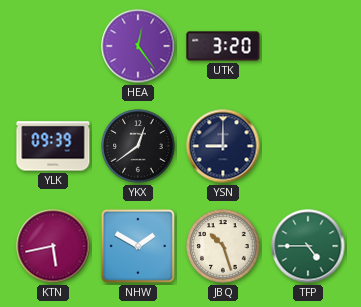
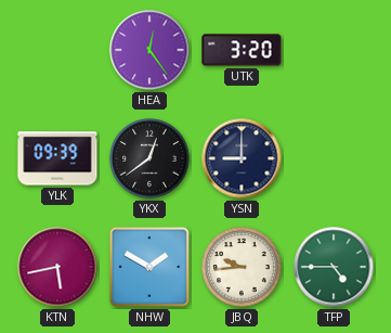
JBQ: 10:27 -> 9:44
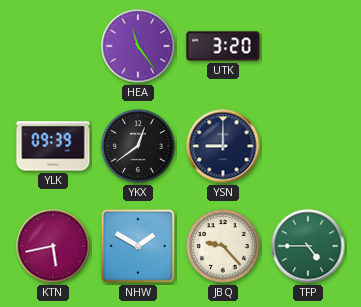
HEA: 12:24 -> 11:24
JBQ: 9:44 -> 9:23
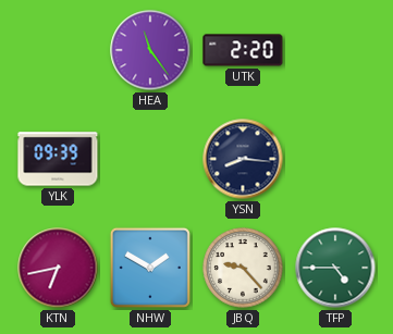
UTK: 3:20 -> 2:20
YKX: 12:39 -> none
YSN: 9:00 -> 8:16
KTN: 5:43 -> 6:43
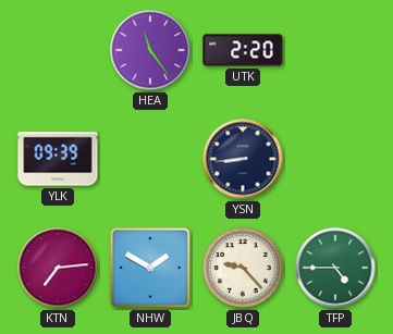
YSN: 8:16 -> 8:44
KTN: 6:43 -> 7:14
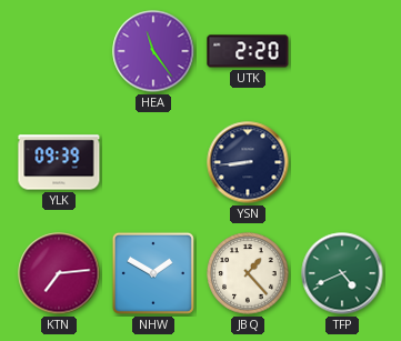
JBQ: 9:23 -> 1:23
TFP: 4:45 -> 4:41
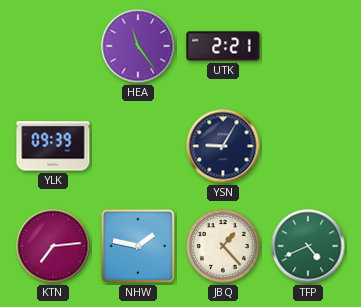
UTK: 2:20 -> 2:21
YSN: 8:44 -> 9:05
NHW: 1:50 -> 1:47
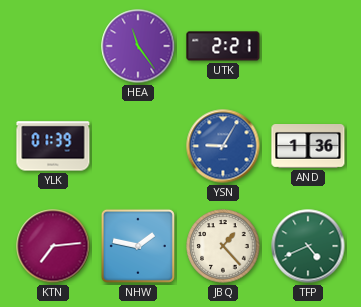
YLK: 09:39 -> 01:39
YSN dial: navy -> blue
AND: none -> 1:36
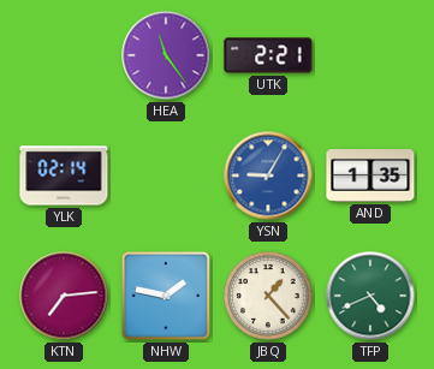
YLK: 01:39 -> 02:14
AND: 1:36 -> 1:35
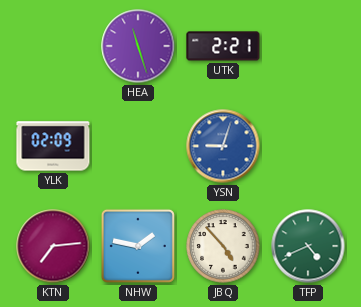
HEA: 11:24 -> 11:27
YLK: 02:14 -> 02:09
YSN: 9:05 -> 9:03
AND: 1:35 -> none
JBQ: 1:23 -> 4:53
